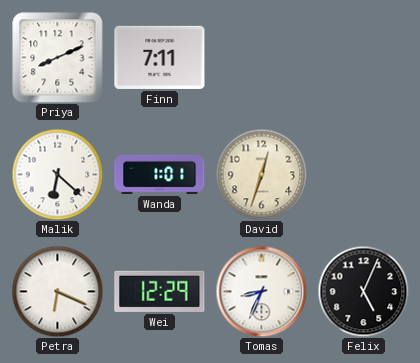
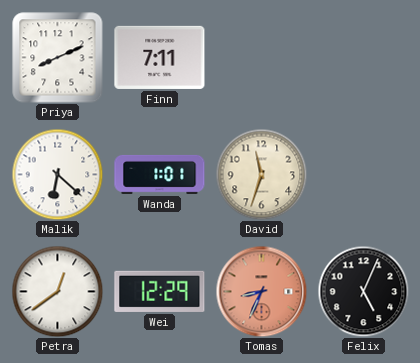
David: 12:33 -> 11:33
Petra: 6:19 -> 12:39
Tomas dial: white -> salmon
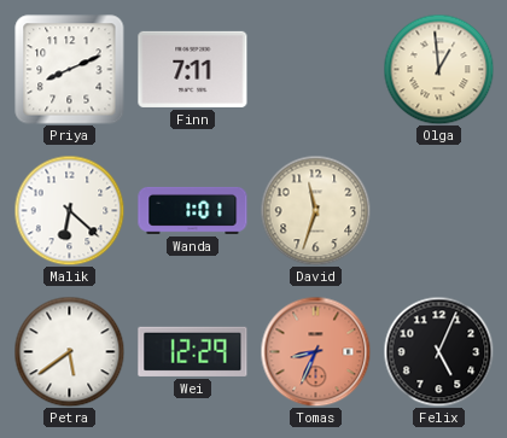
Olga: none -> 12:59
Petra: 12:39 -> 5:39
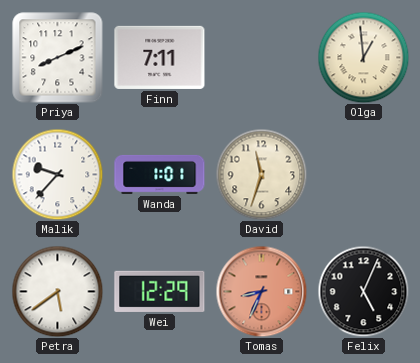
Malik: 6:22 -> 9:37
